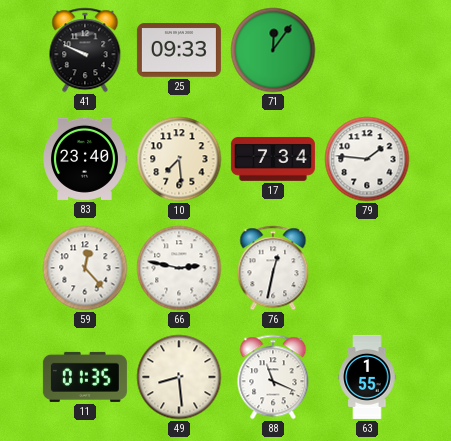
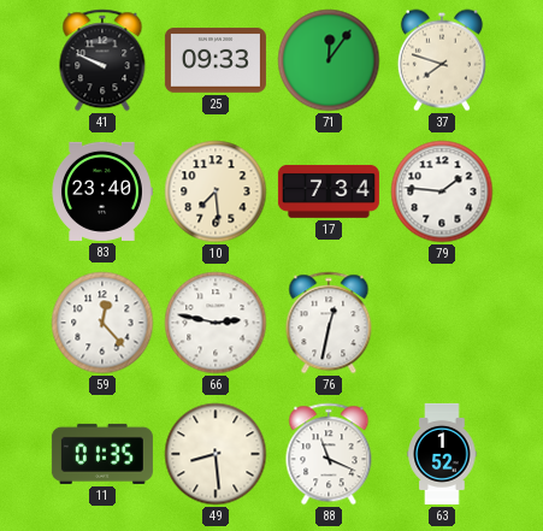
37: none -> 7:48
63: 1:55 -> 1:52
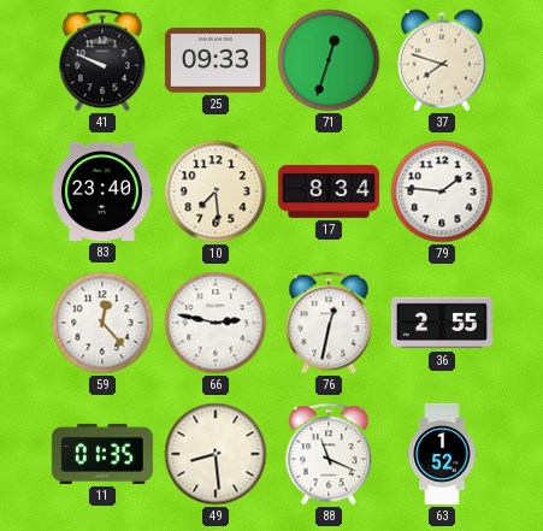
71: 12:06 -> 12:33
17: 7:34 -> 8:34
36: none -> 2:55
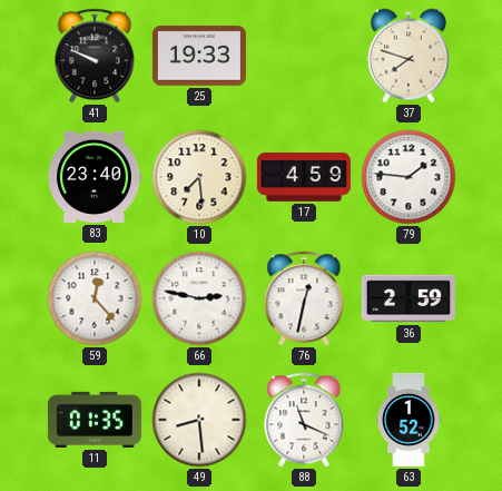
25: 09:33 -> 19:33
71: 12:33 -> none
17: 8:34 -> 4:59
36: 2:55 -> 2:59
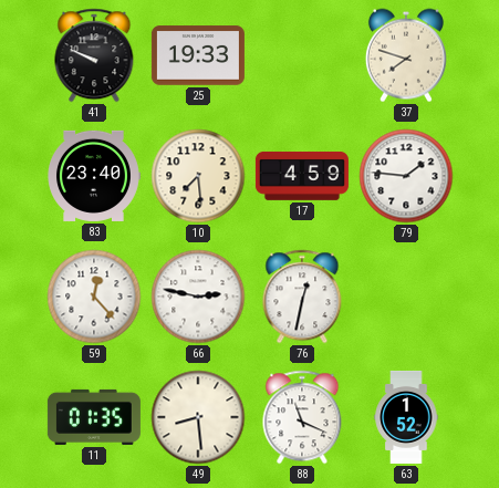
36: 2:59 -> none
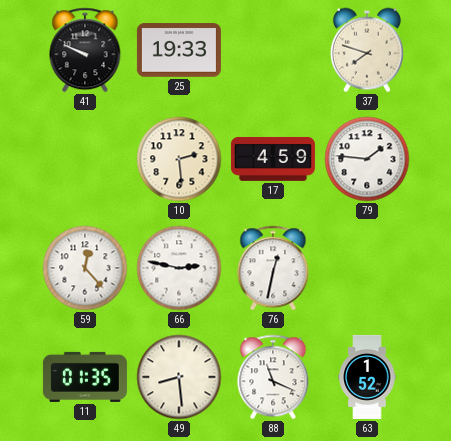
83: 23:40 -> none
10: 7:29 -> 2:29
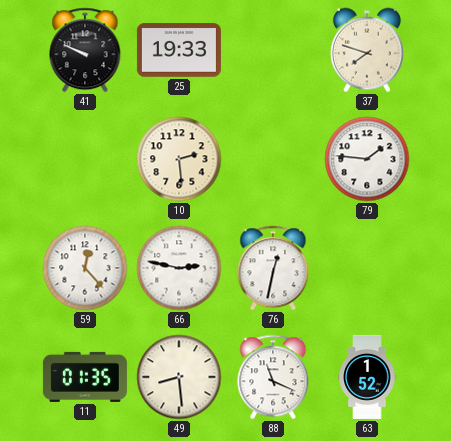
17: 4:59 -> none
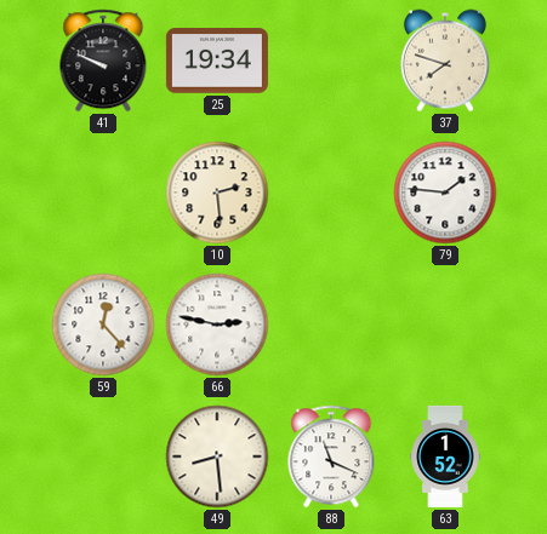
25: 19:33 -> 19:34
76: 12:32 -> none
11: 01:35 -> none
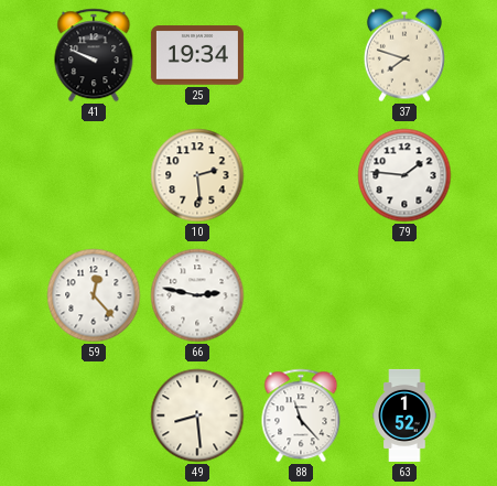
88: 11:19 -> 11:23
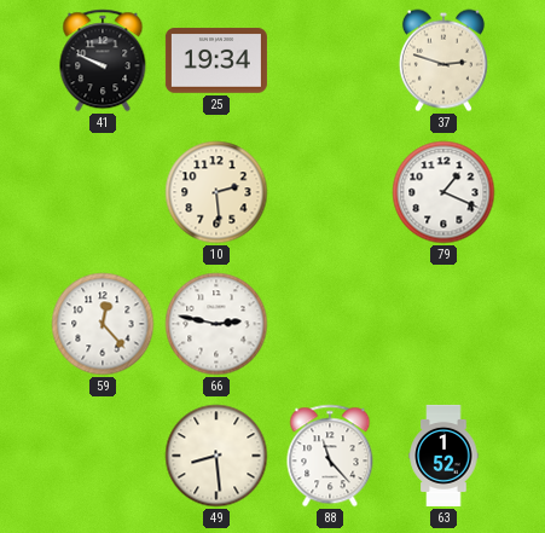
37: 7:48 -> 2:48
79: 1:46 -> 1:19
